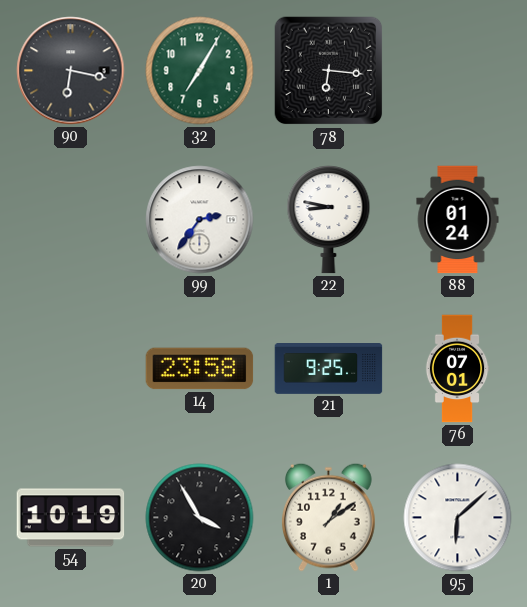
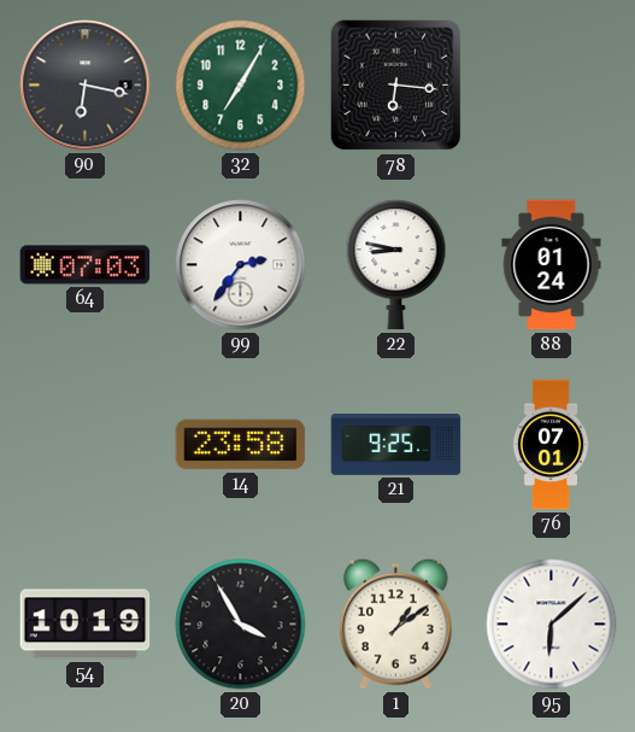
64: none -> 07:03
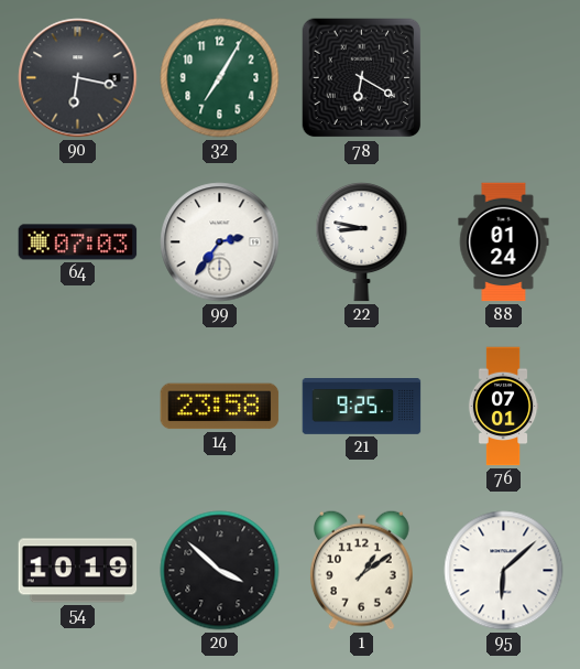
78: 6:16 -> 6:20
20: 3:55 -> 3:52
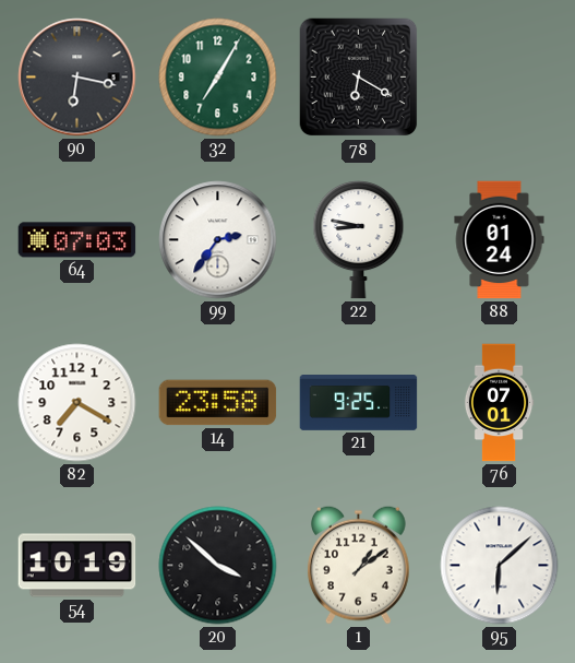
82: none -> 7:20
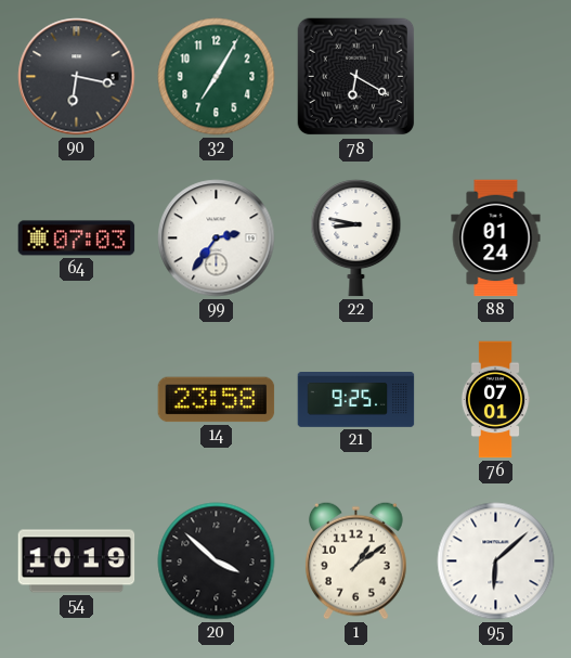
82: 7:20 -> none
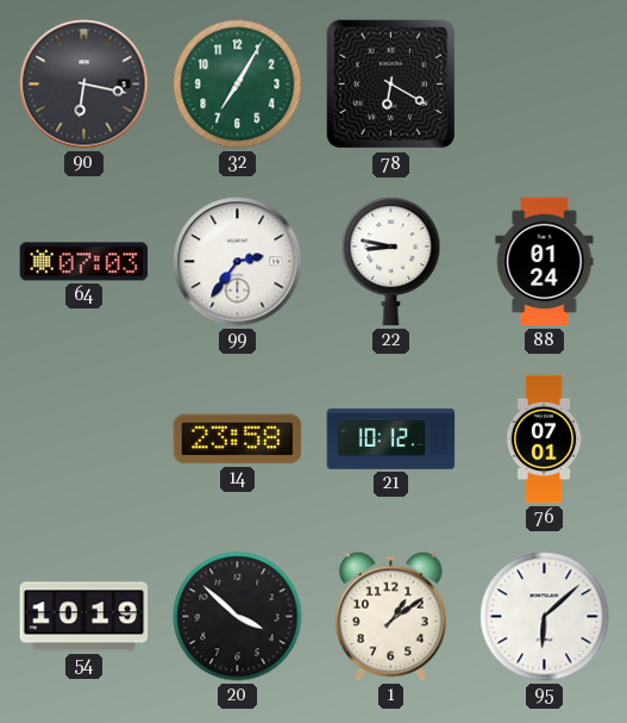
21: 9:25 -> 10:12
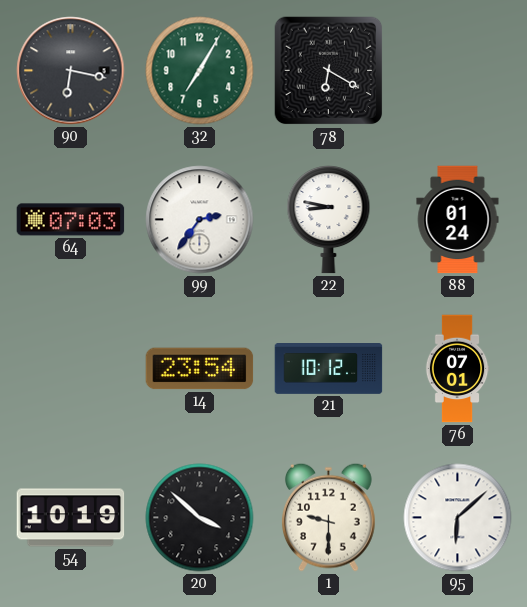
14: 23:58 -> 23:54
1: 1:09 -> 9:30
